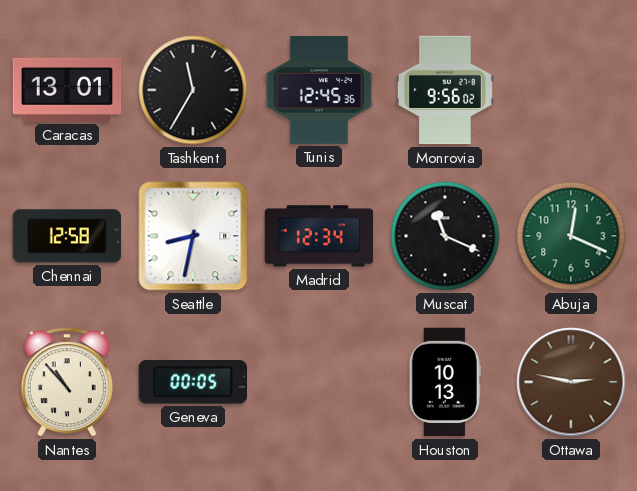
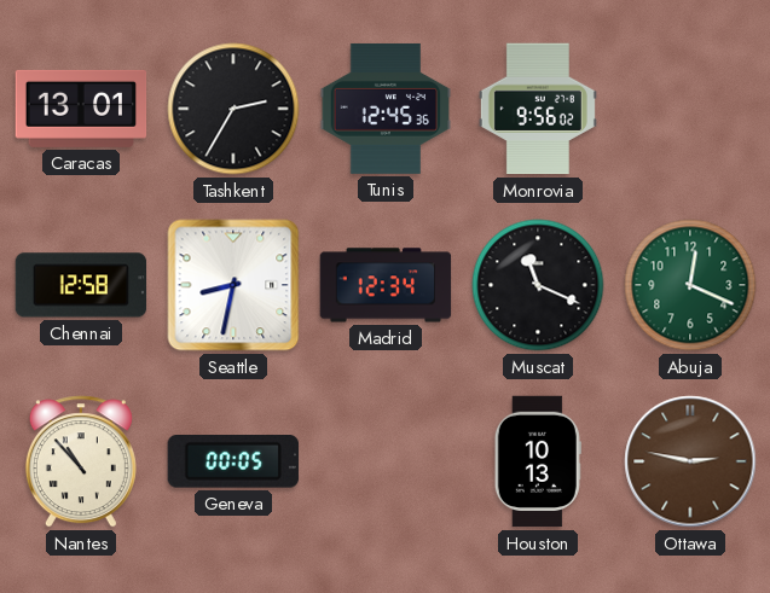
Tashkent: 11:35 -> 2:35
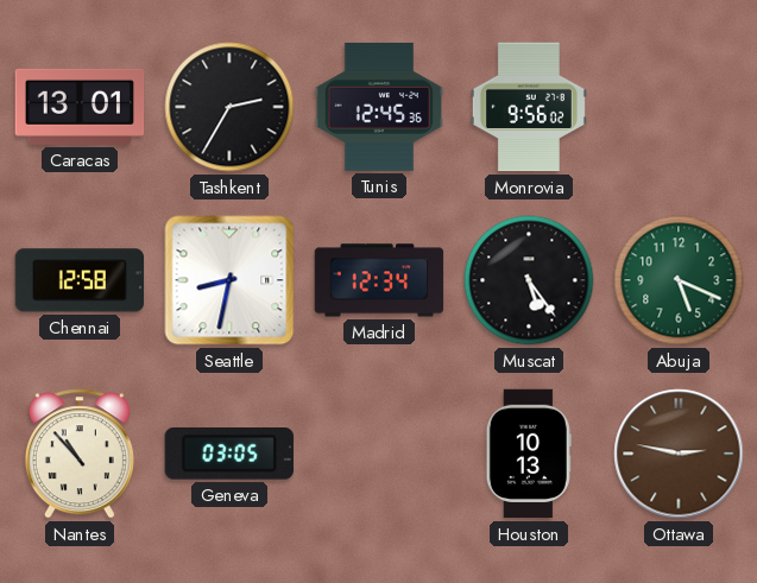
Muscat: 11:19 -> 5:24
Abuja: 12:19 -> 5:19
Geneva: 00:05 -> 03:05
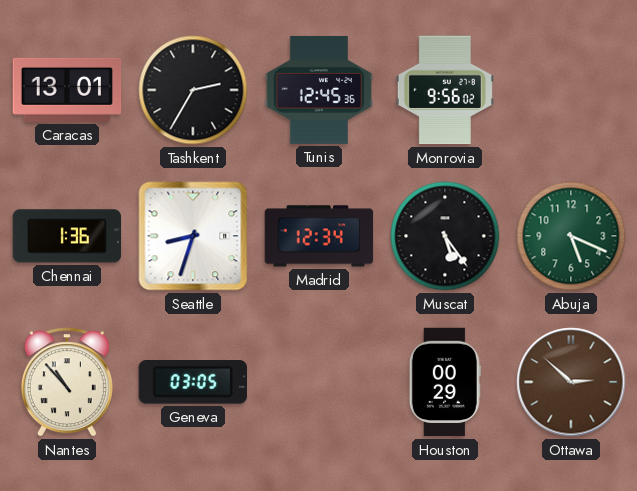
Chennai: 12:58 -> 1:36
Seattle: 8:32 -> 8:33
Houston: 10:13 -> 00:29
Ottawa: 2:47 -> 2:52
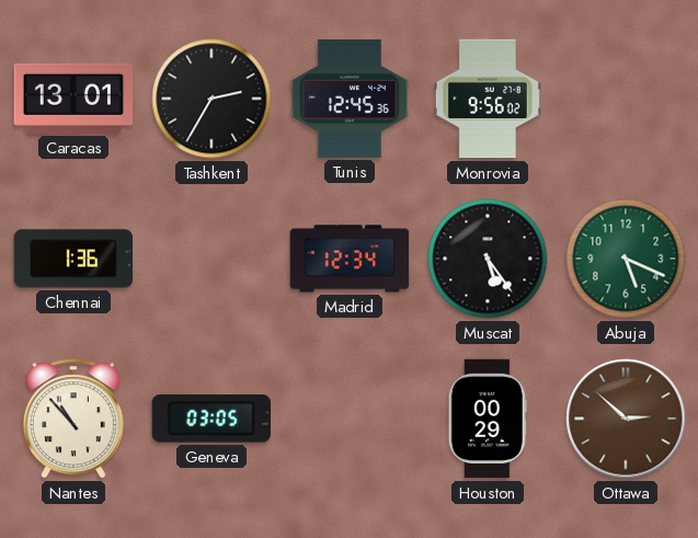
Seattle: 8:33 -> none
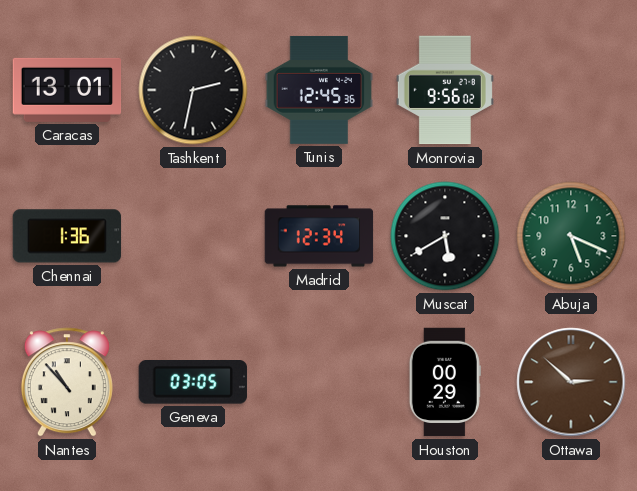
Tashkent: 2:35 -> 2:32
Muscat: 5:24 -> 5:40
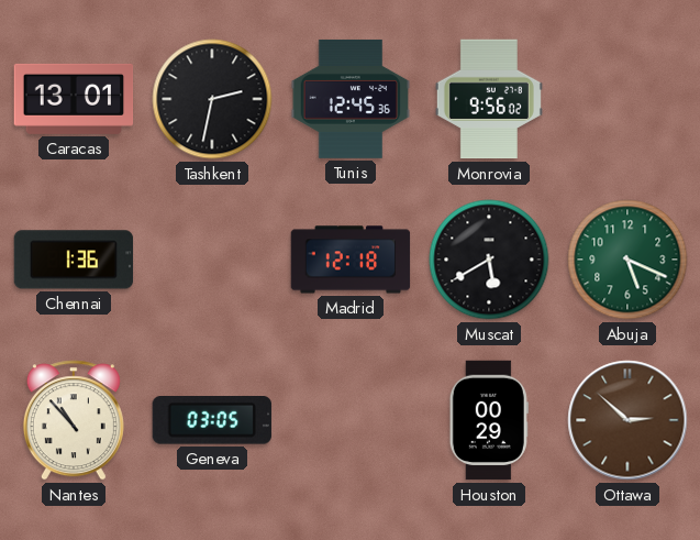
Madrid: 12:34 -> 12:18
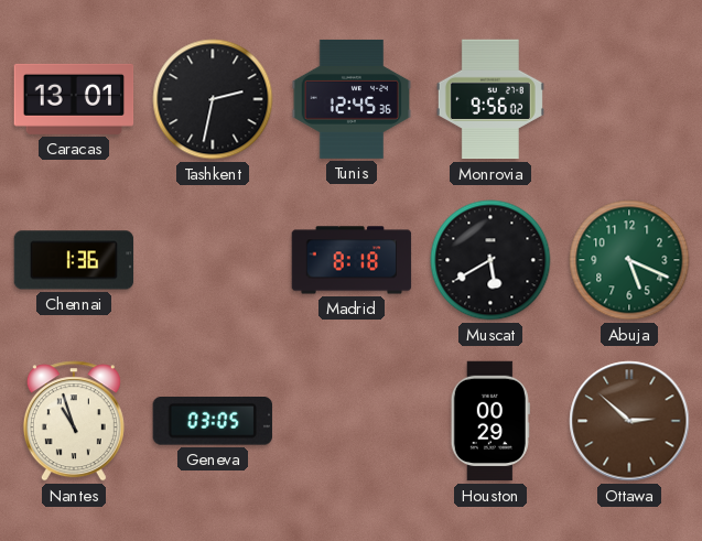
Madrid: 12:18 -> 8:18
Nantes: 10:53 -> 10:57
